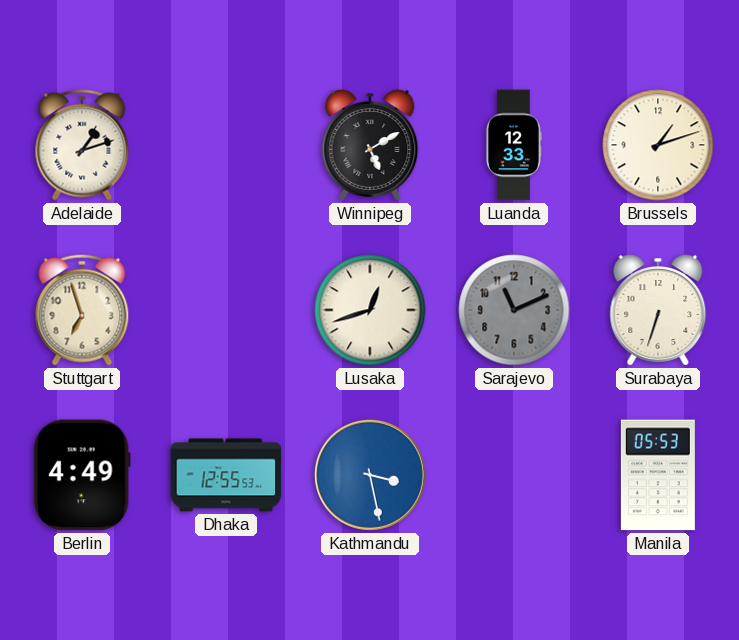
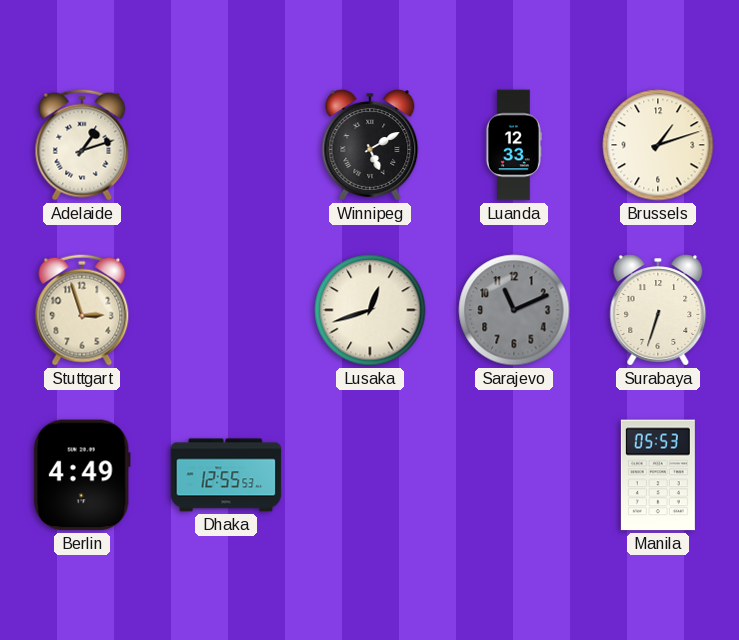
Stuttgart: 6:57 -> 2:57
Kathmandu: 3:28 -> none
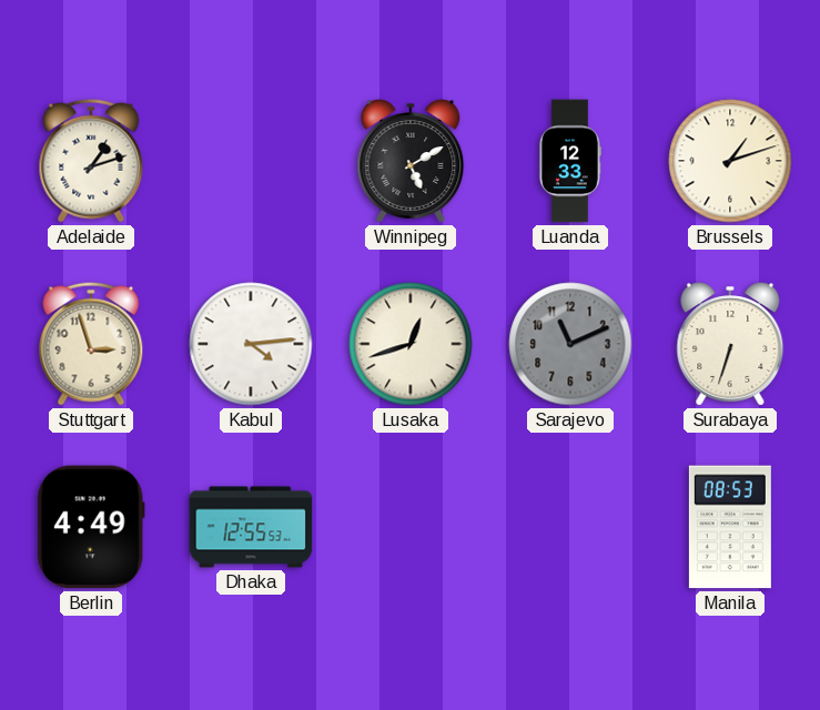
Kabul: none -> 4:14
Manila: 05:53 -> 08:53
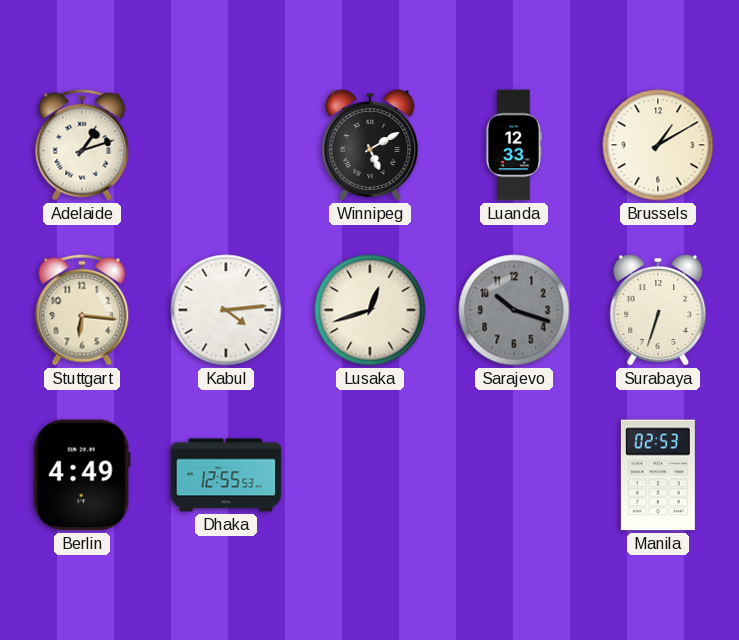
Brussels: 1:12 -> 1:10
Stuttgart: 2:57 -> 6:16
Sarajevo: 11:11 -> 10:18
Manila: 08:53 -> 02:53
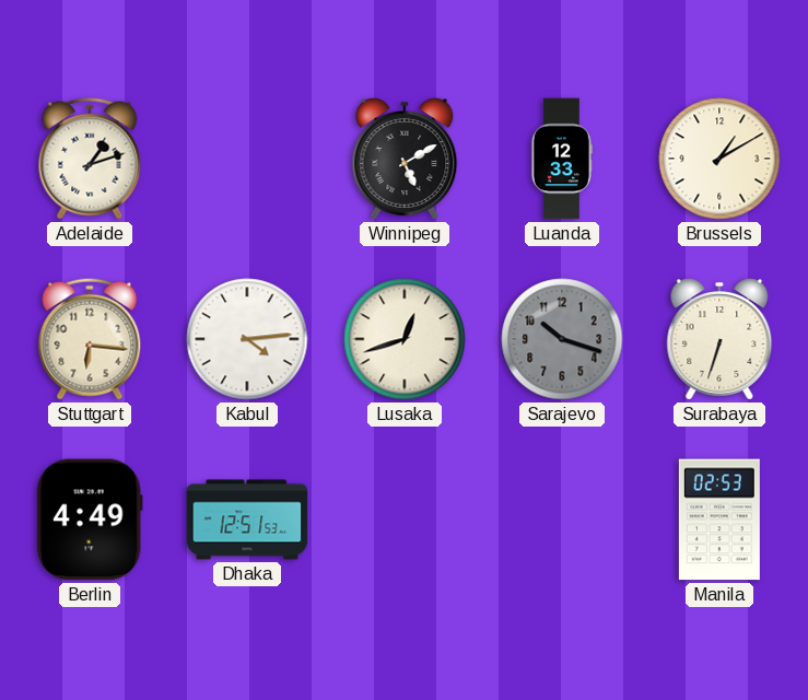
Dhaka: 12:55 -> 12:51
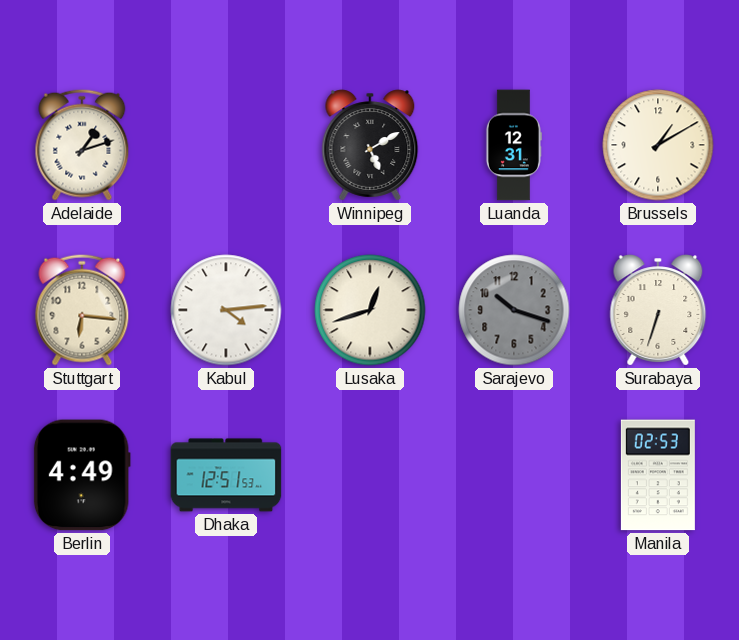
Luanda: 12:33 -> 12:31
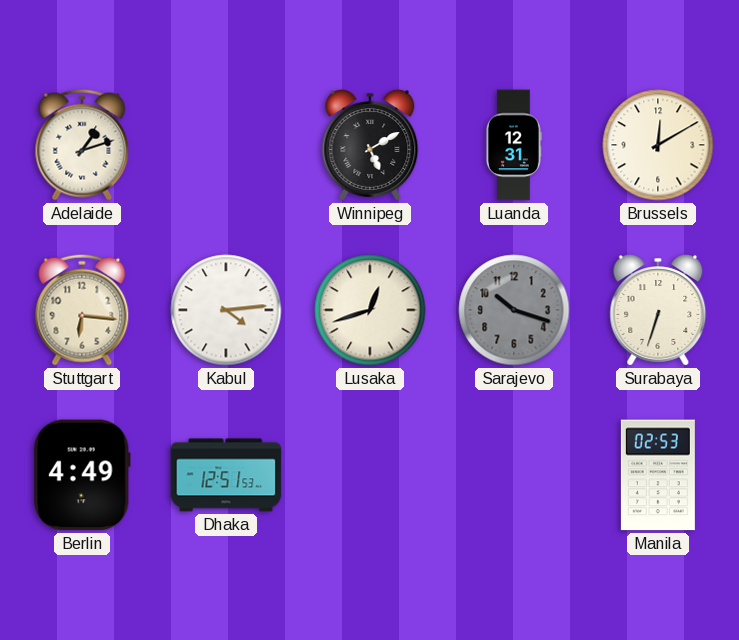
Brussels: 1:10 -> 12:10
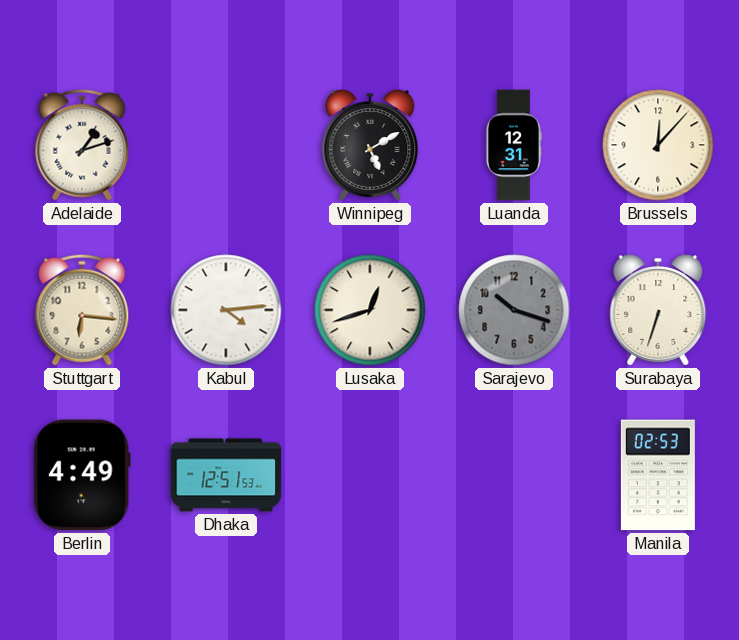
Brussels: 12:10 -> 12:07
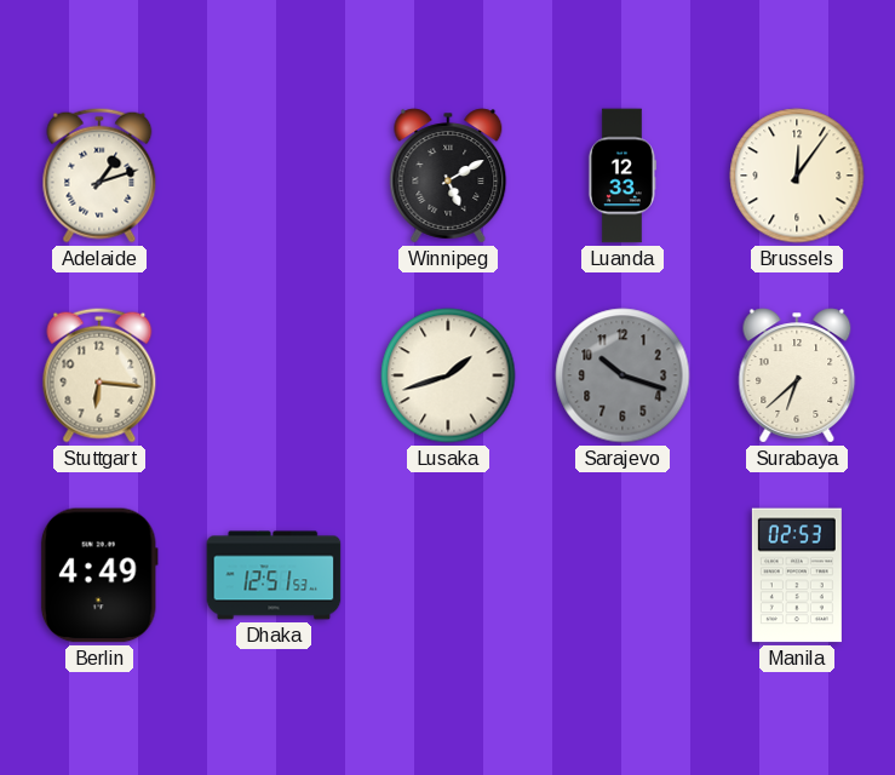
Luanda: 12:31 -> 12:33
Brussels: 12:07 -> 12:06
Kabul: 4:14 -> none
Lusaka: 12:42 -> 1:42
Surabaya: 6:33 -> 6:38
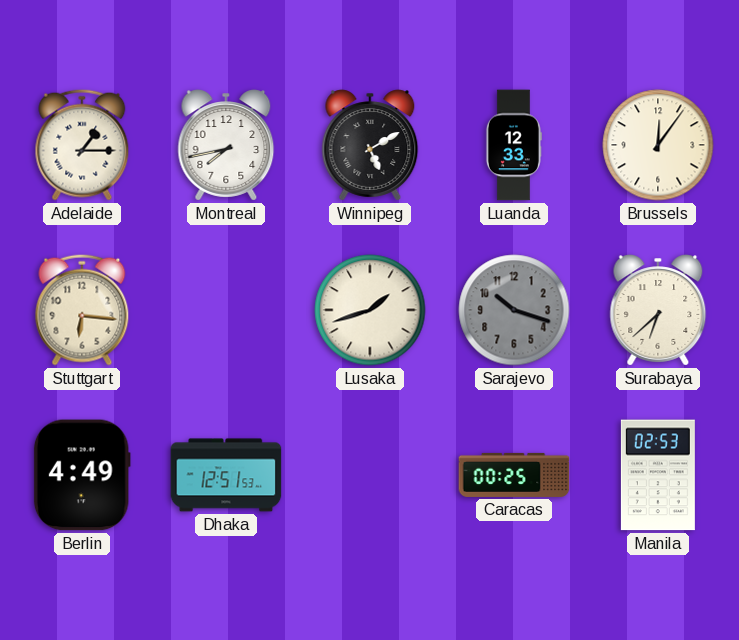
Adelaide: 1:12 -> 1:15
Montreal: none -> 7:43
Caracas: none -> 00:25
